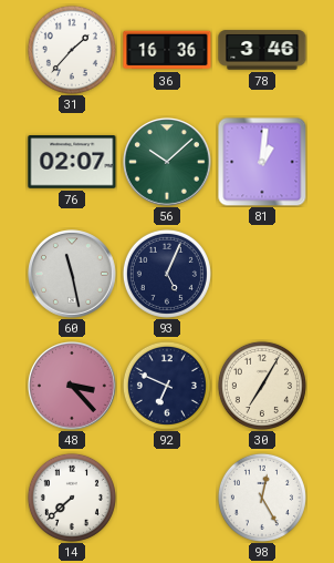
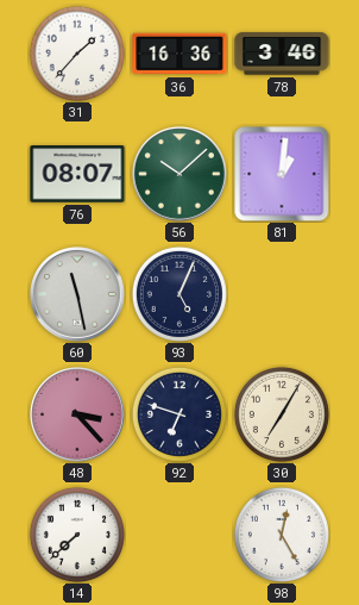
76: 02:07 -> 08:07
92: 6:49 -> 6:48
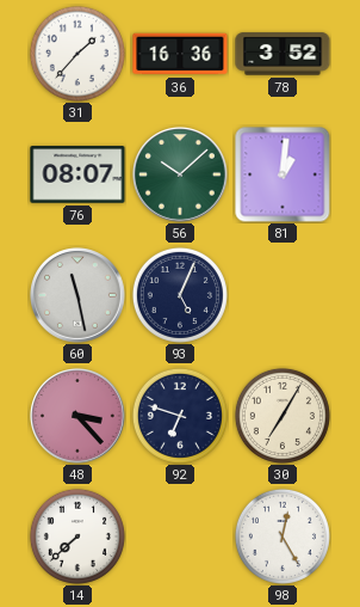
78: 3:46 -> 3:52
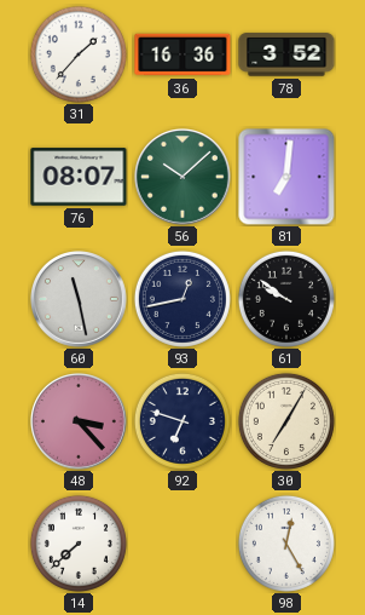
81: 1:01 -> 7:01
93: 5:04 -> 12:43
61: none -> 9:51
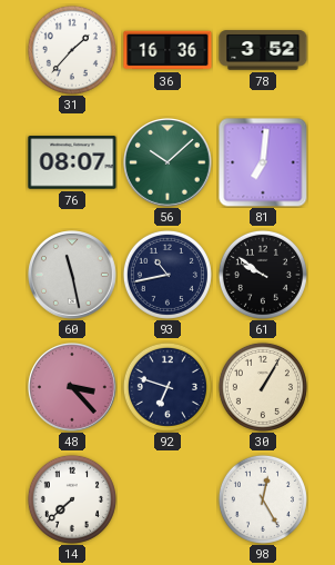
93: 12:43 -> 10:43
30: 7:05 -> 1:05
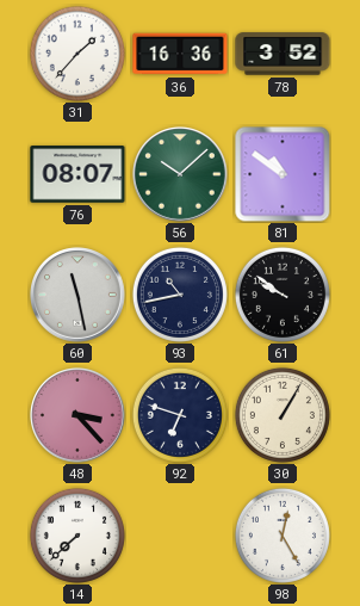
81: 7:01 -> 10:51
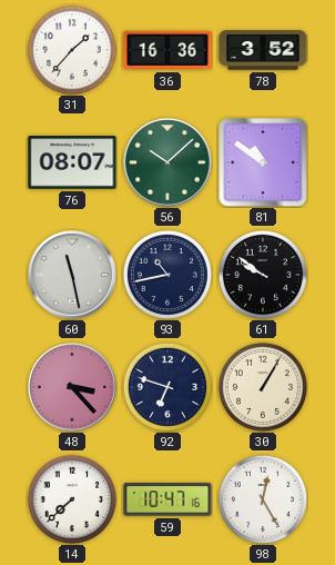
59: none -> 10:47
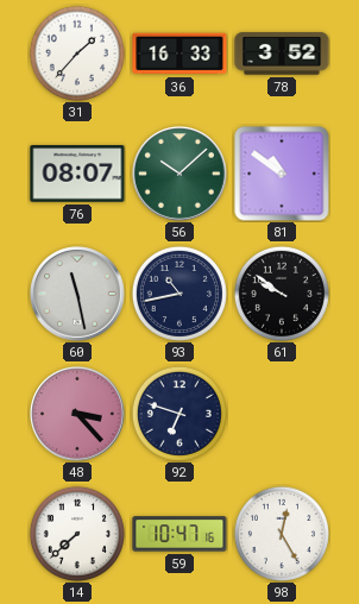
36: 16:36 -> 16:33
30: 1:05 -> none
